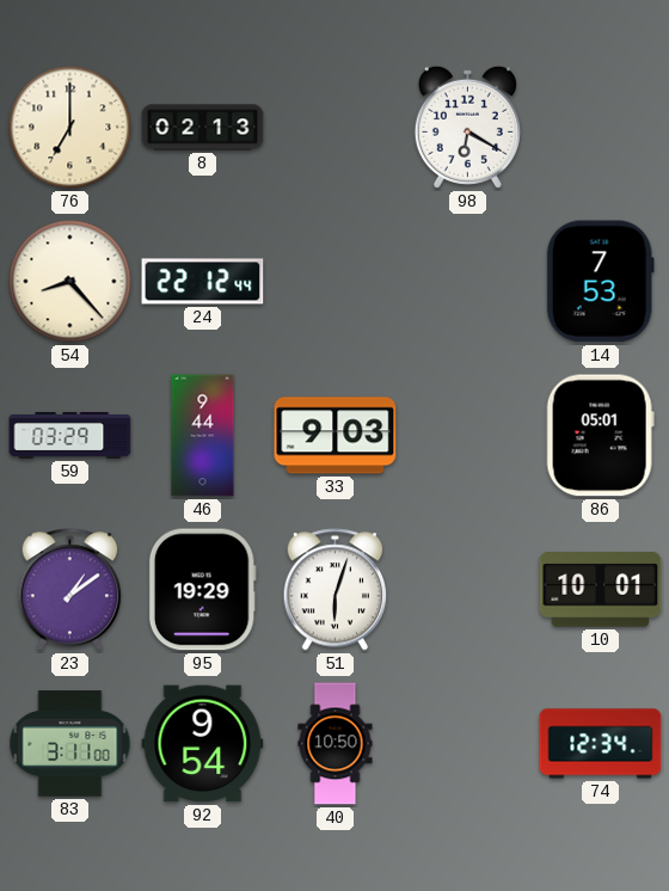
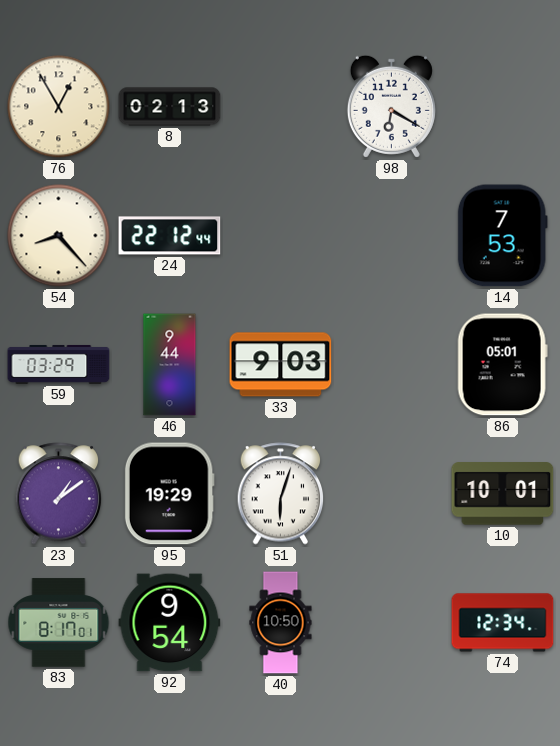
76: 7:00 -> 12:55
83: 3:11 -> 8:17
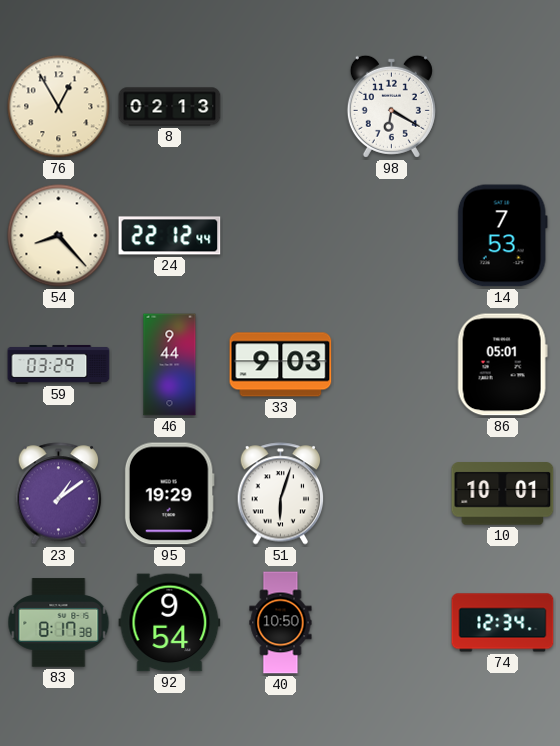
83: 8:17:01 -> 8:17:38
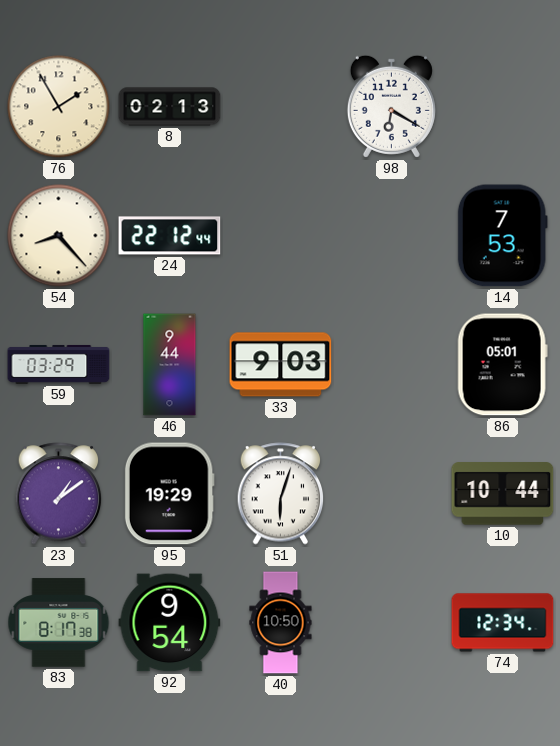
76: 12:55 -> 1:55
10: 10:01 -> 10:44
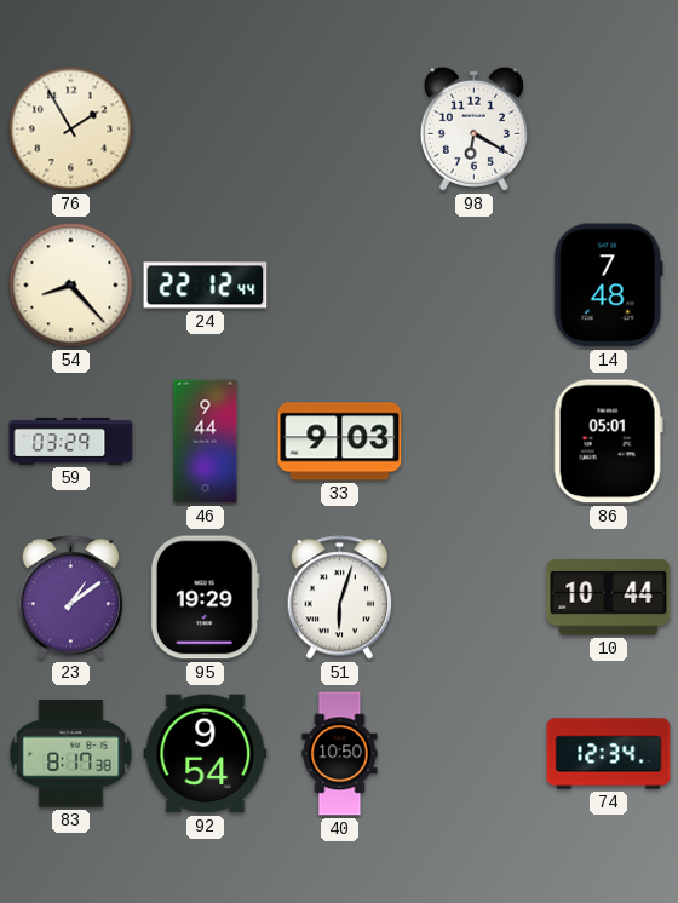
8: 02:13 -> none
14: 7:53 -> 7:48
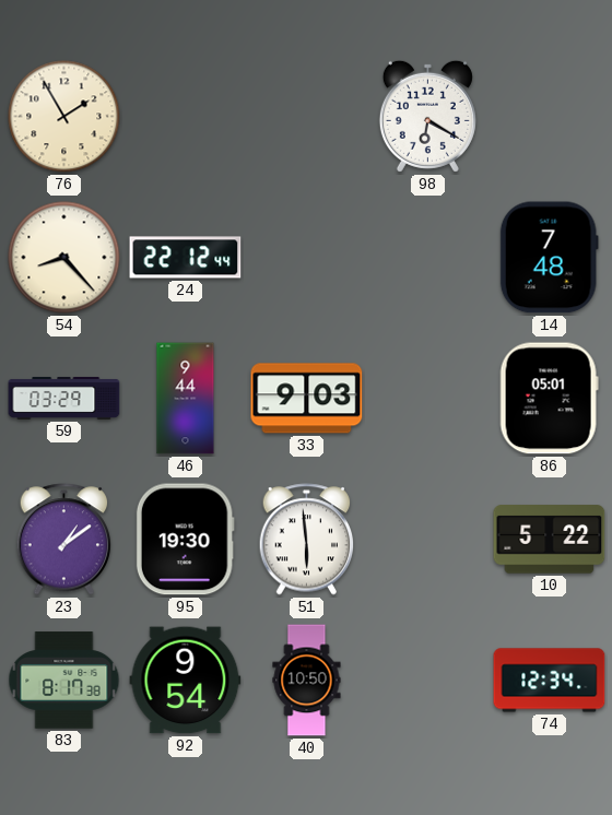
95: 19:29 -> 19:30
51: 6:03 -> 5:59
10: 10:44 -> 5:22
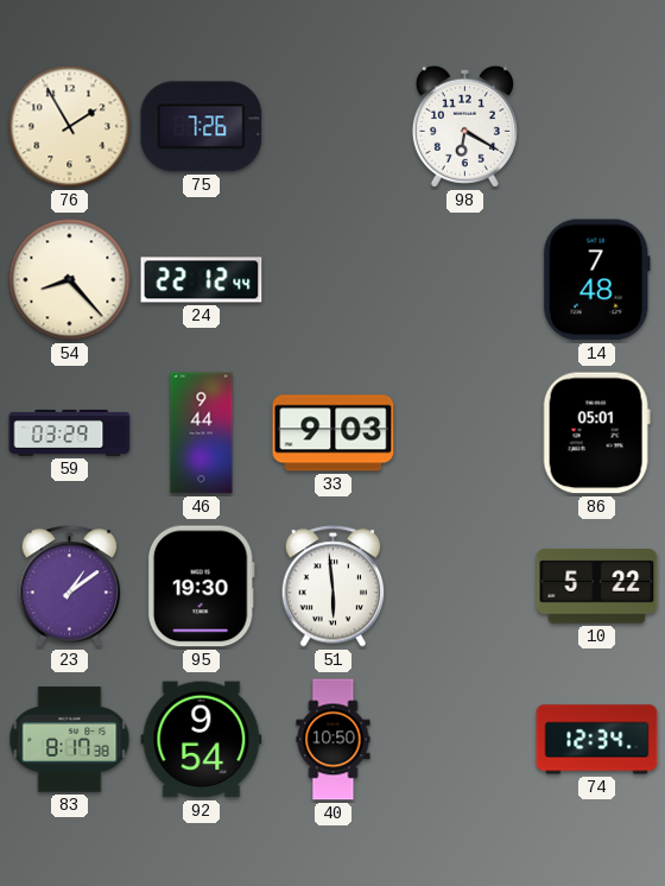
75: none -> 7:26
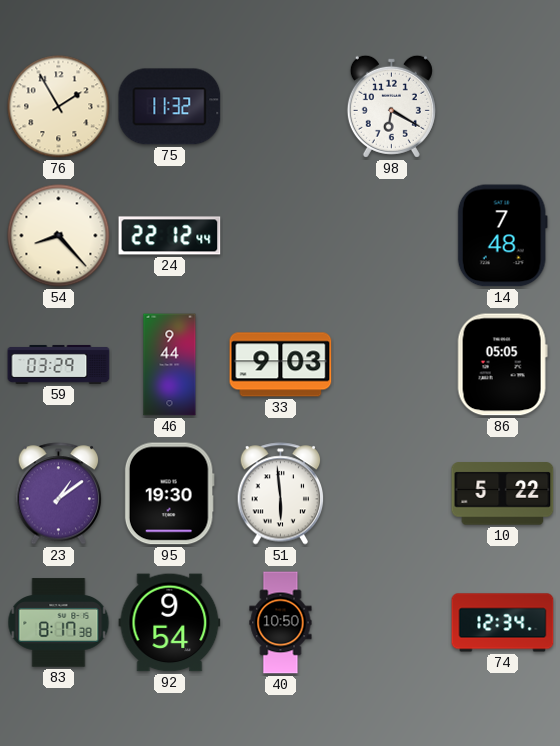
75: 7:26 -> 11:32
86: 05:01 -> 05:05
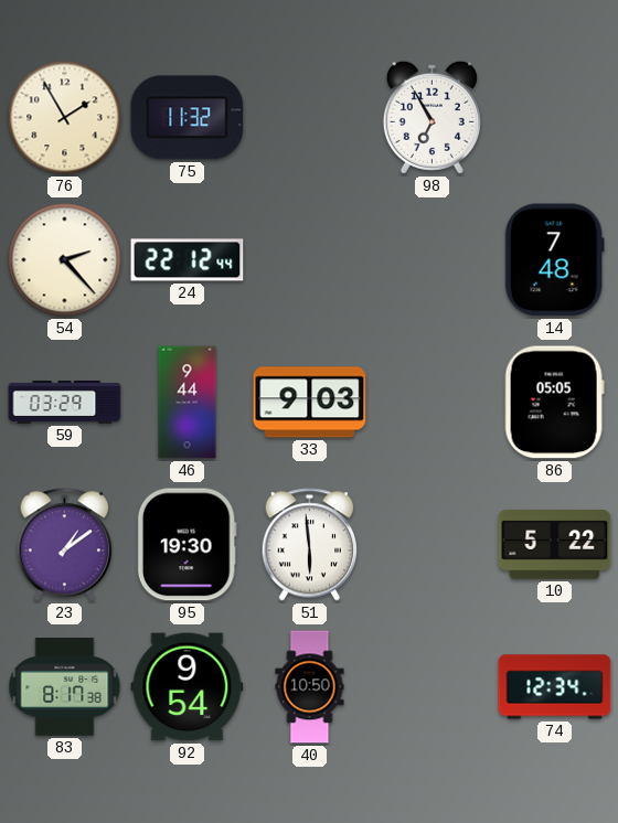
98: 6:20 -> 6:55
54: 8:23 -> 2:23
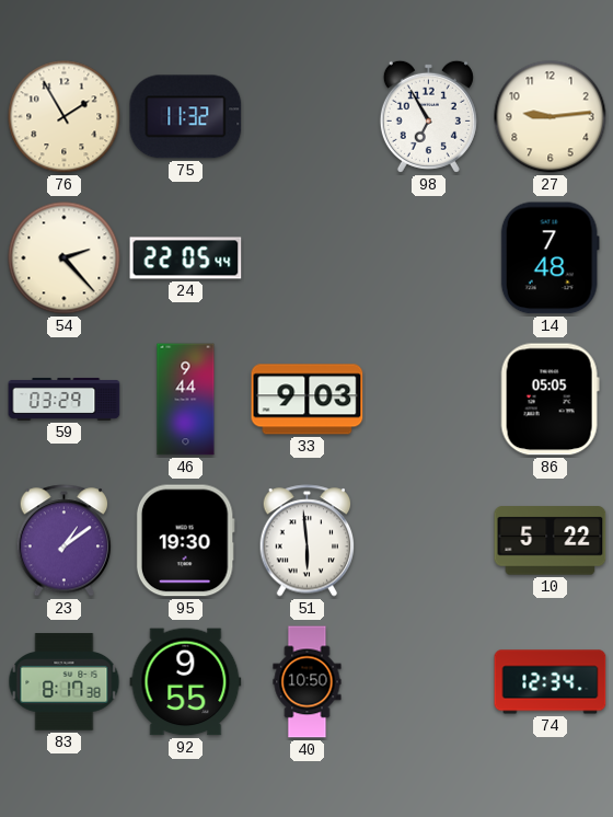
27: none -> 9:14
24: 22:12 -> 22:05
92: 9:54 -> 9:55
